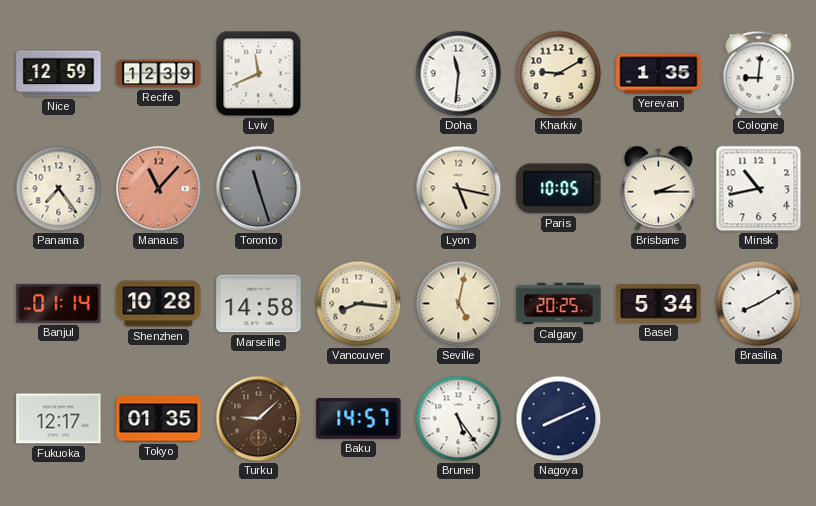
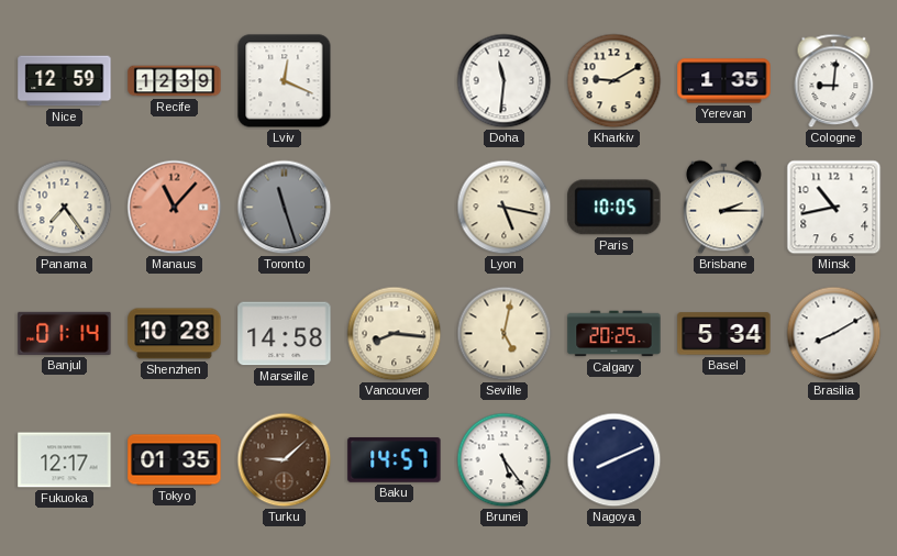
Lviv: 11:41 -> 12:19
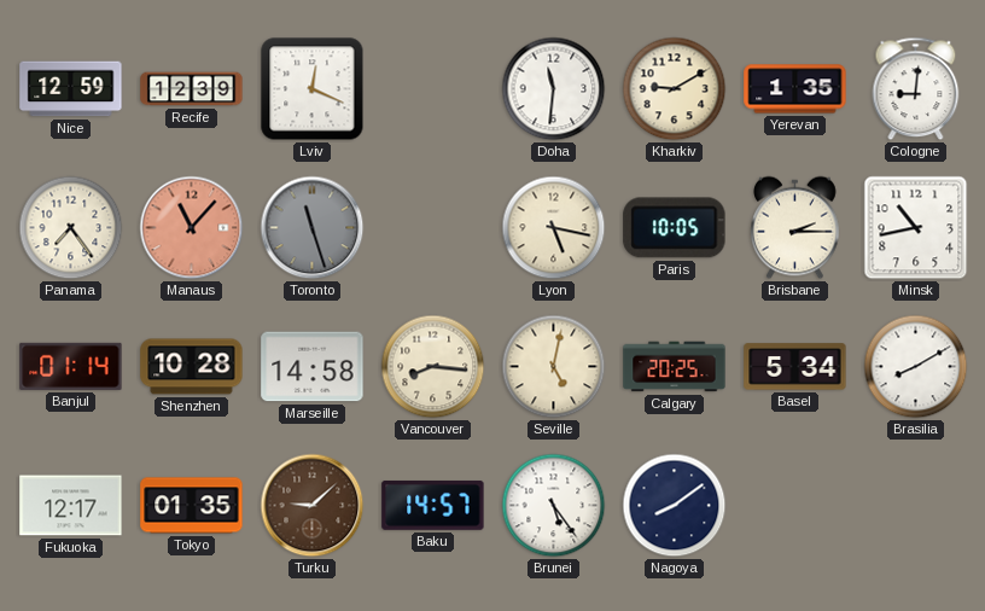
Nagoya: 8:11 -> 8:09
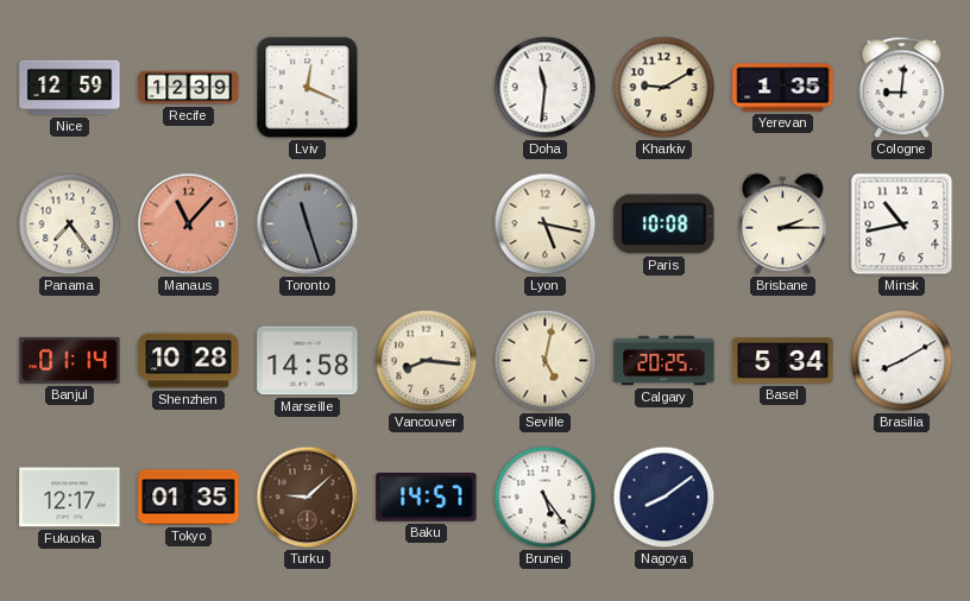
Paris: 10:05 -> 10:08
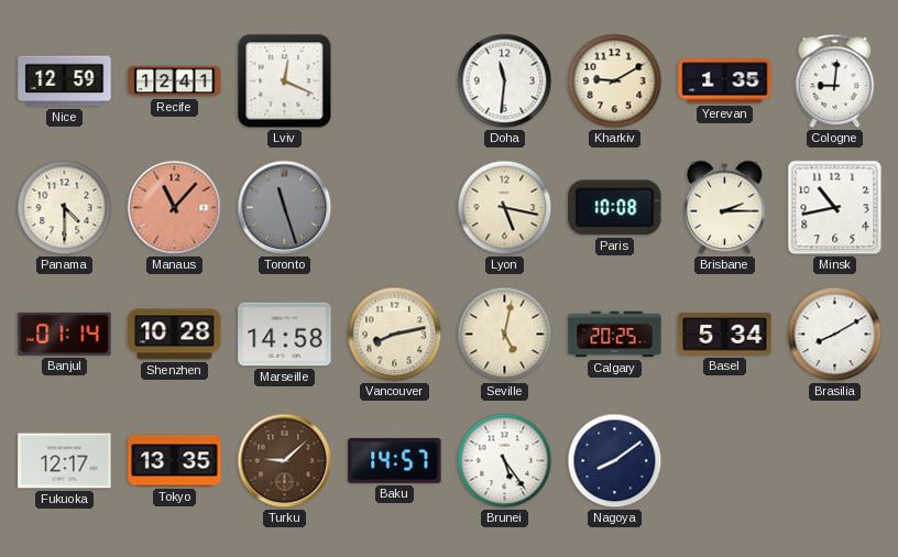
Recife: 12:39 -> 12:41
Panama: 7:24 -> 4:30
Vancouver: 8:16 -> 8:13
Tokyo: 01:35 -> 13:35
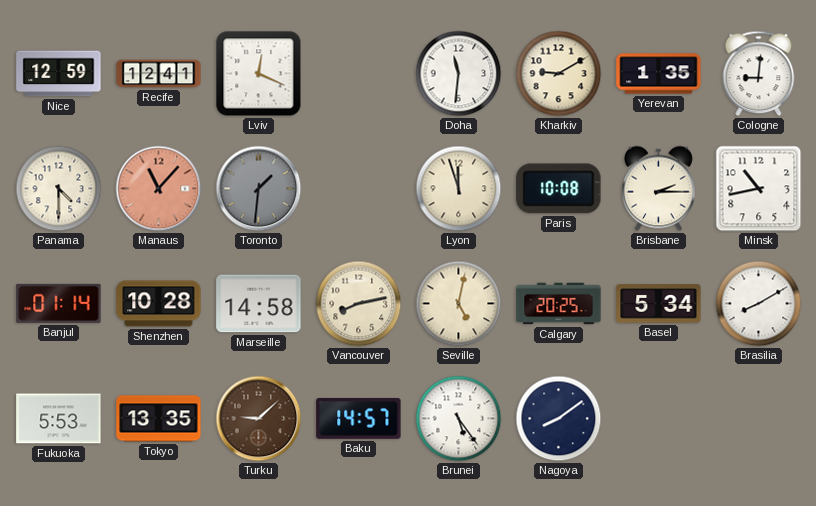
Toronto: 11:27 -> 1:31
Lyon: 5:17 -> 11:57
Fukuoka: 12:17 -> 5:53
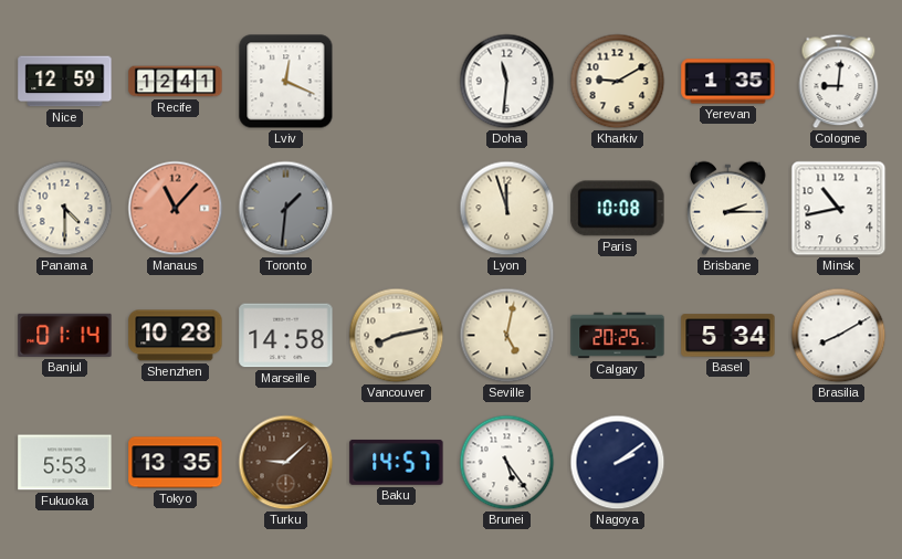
Nagoya: 8:09 -> 2:09
